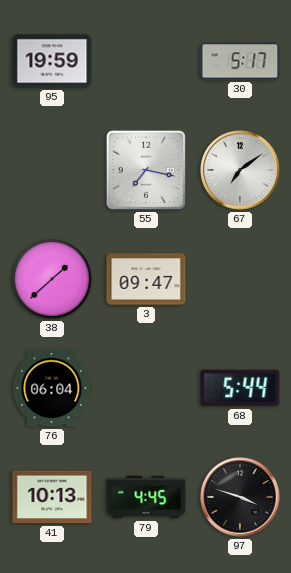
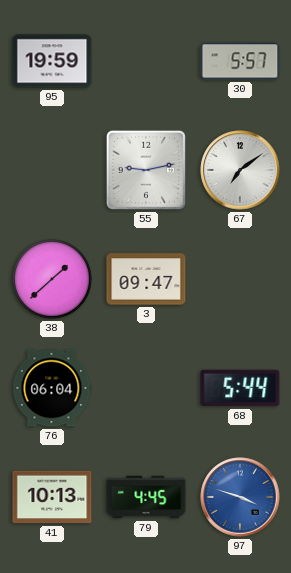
30: 5:17 -> 5:57
55: 7:17 -> 9:13
97 dial: black -> blue
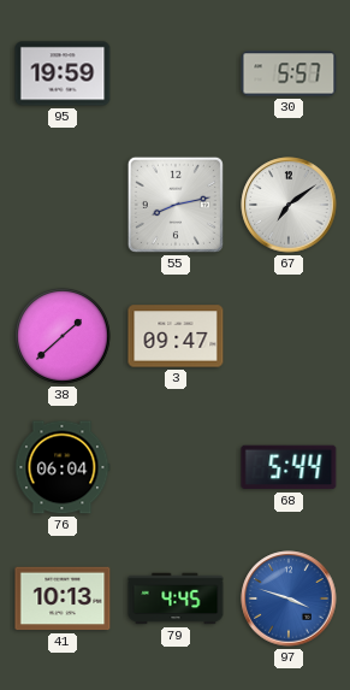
55: 9:13 -> 8:13
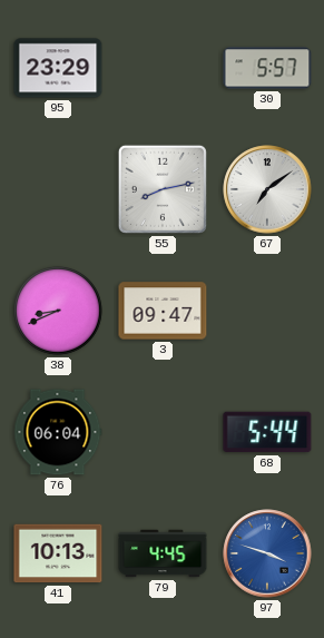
95: 19:59 -> 23:29
38: 1:38 -> 8:41
